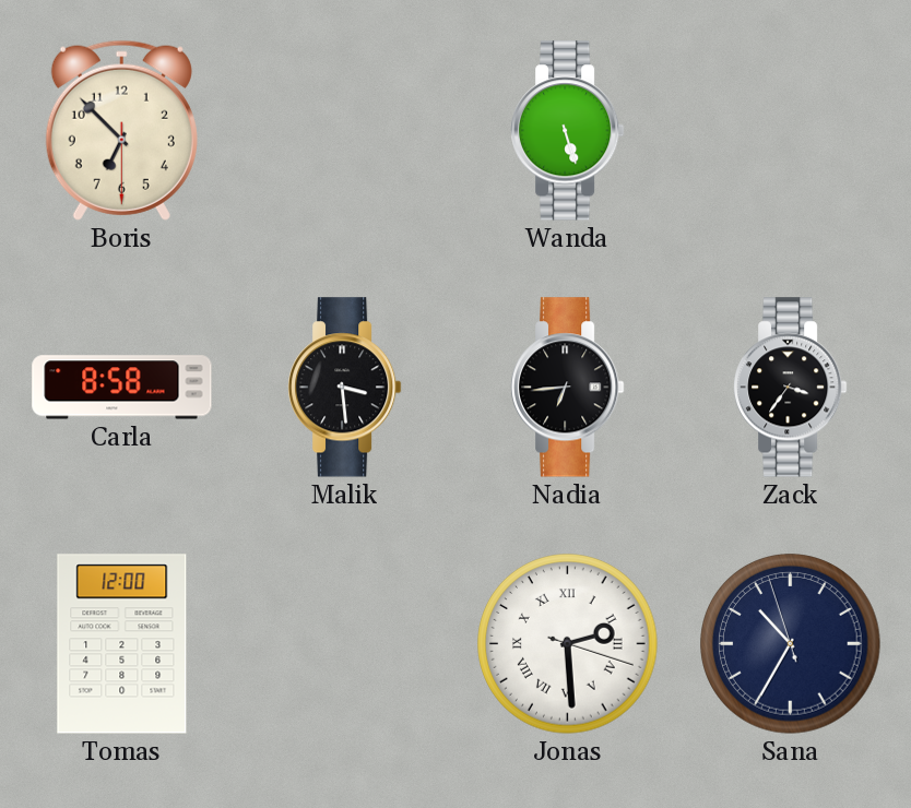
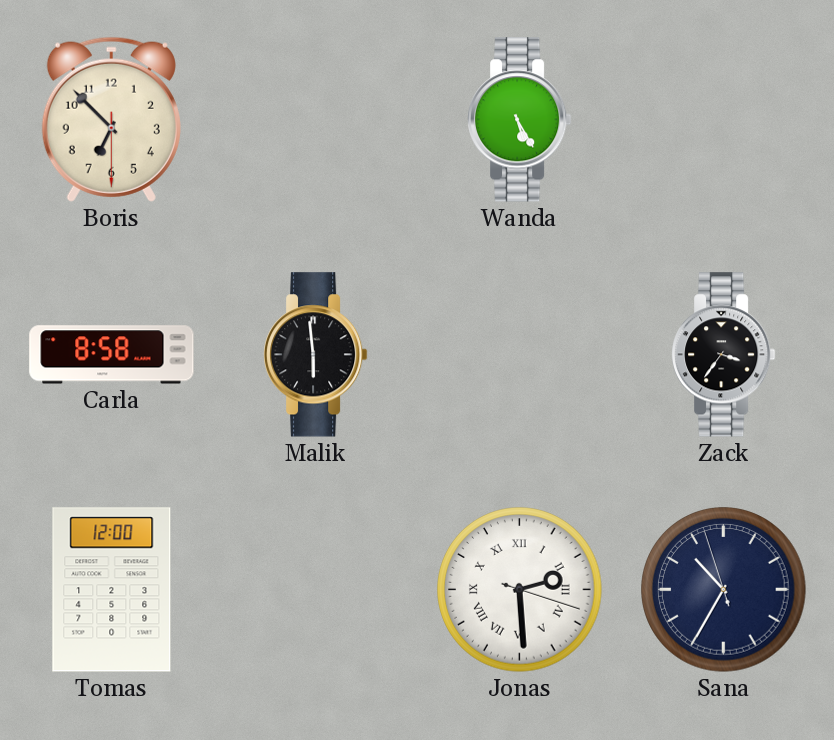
Wanda: 5:27 -> 5:25
Malik: 3:29 -> 5:59
Nadia: 6:44 -> none
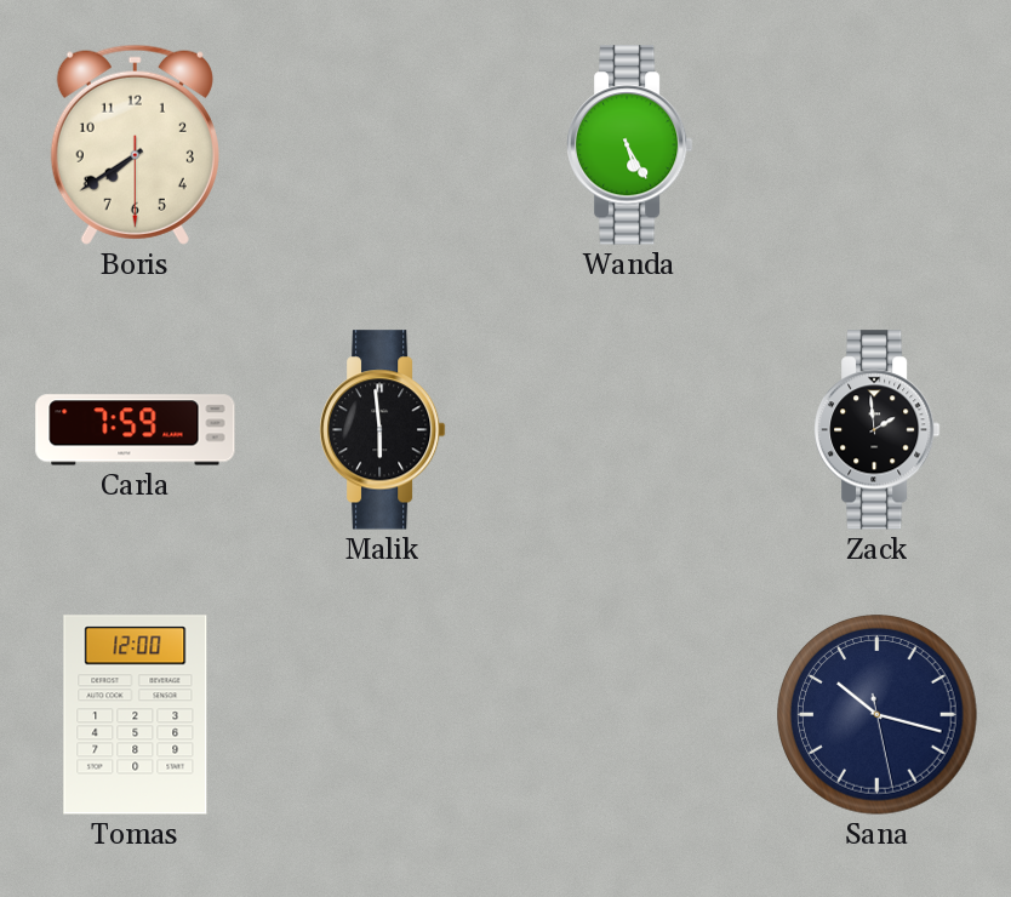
Boris: 6:52 -> 7:39
Carla: 8:58 -> 7:59
Zack: 3:36 -> 1:59
Jonas: 2:29 -> none
Sana: 10:34 -> 10:17
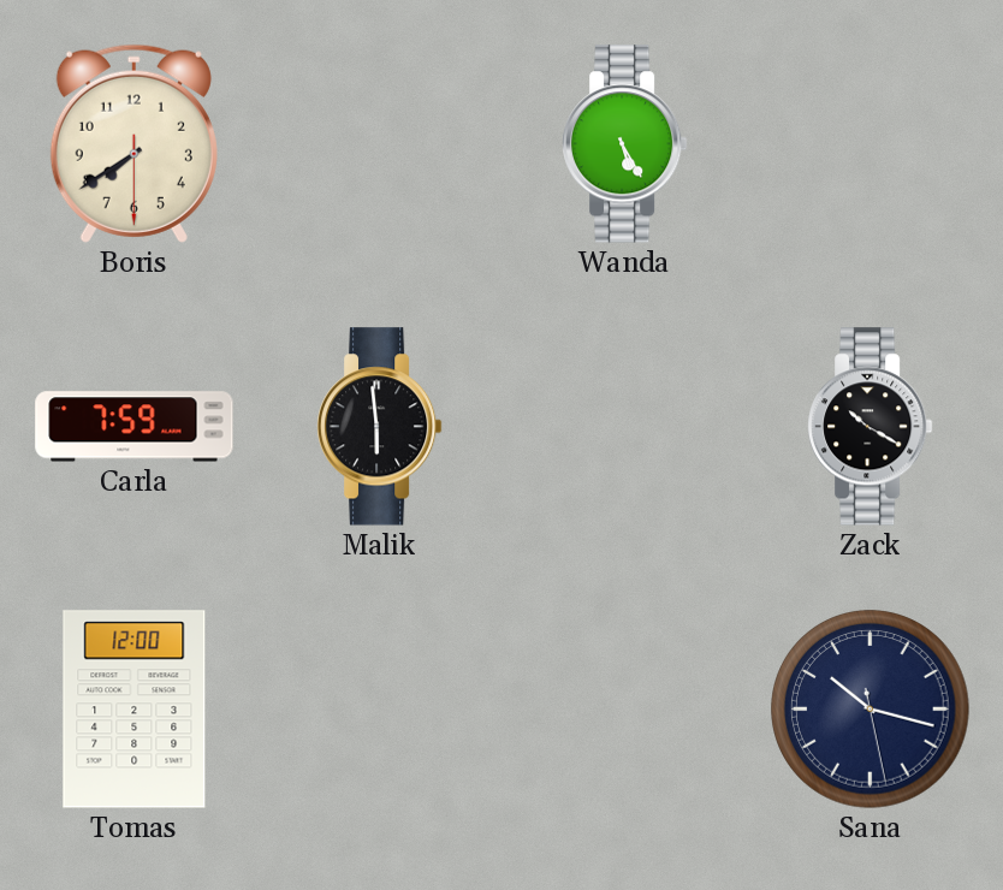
Zack: 1:59 -> 10:20
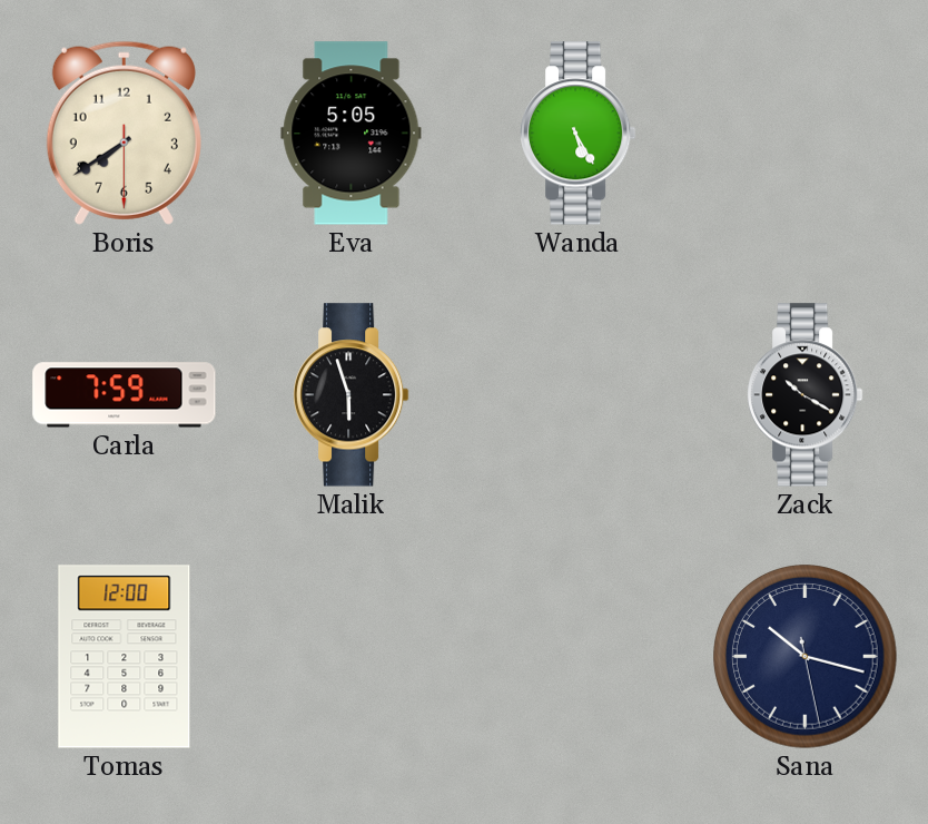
Eva: none -> 5:05
Malik: 5:59 -> 5:57
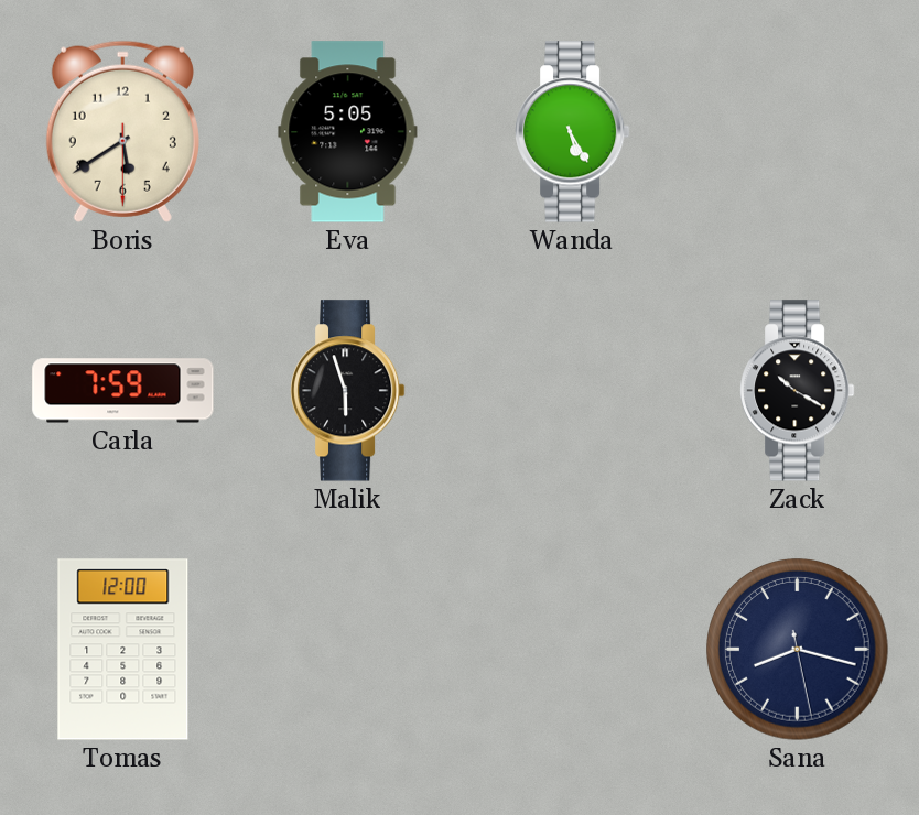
Boris: 7:39 -> 5:39
Sana: 10:17 -> 8:17
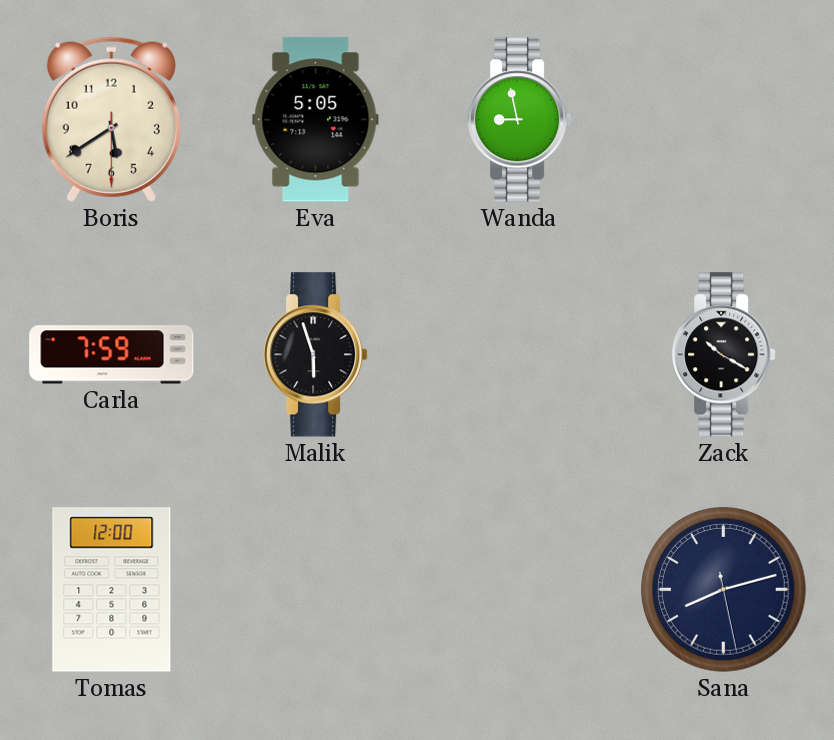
Wanda: 5:25 -> 8:58
Sana: 8:17 -> 8:12
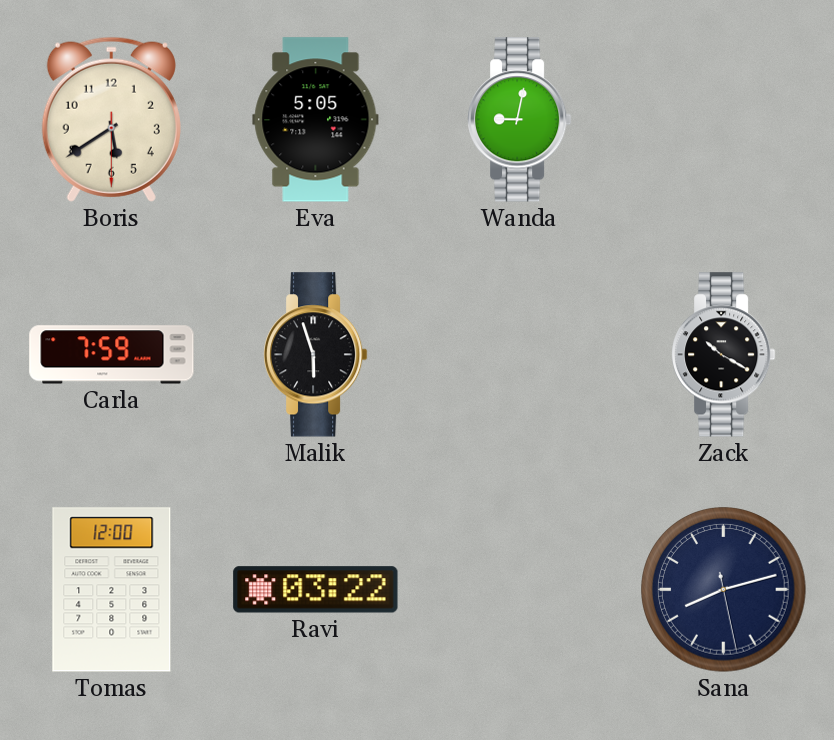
Wanda: 8:58 -> 9:02
Ravi: none -> 03:22
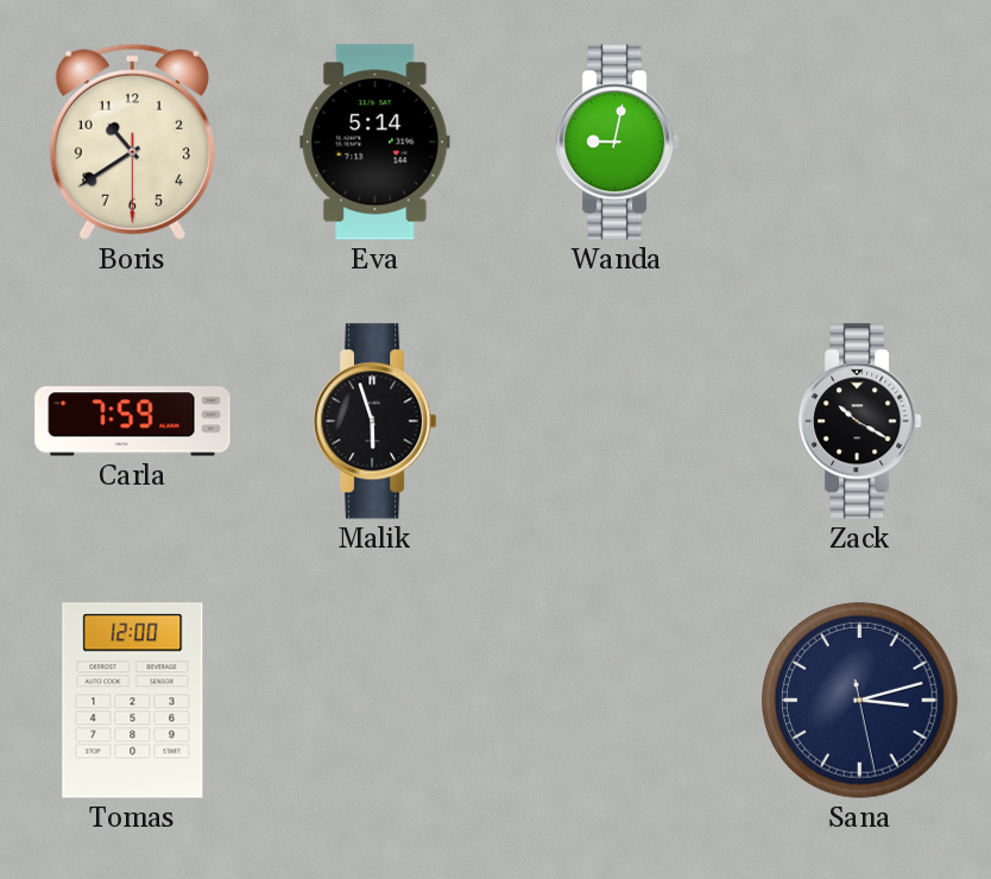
Boris: 5:39 -> 10:39
Eva: 5:05 -> 5:14
Ravi: 03:22 -> none
Sana: 8:12 -> 3:12
